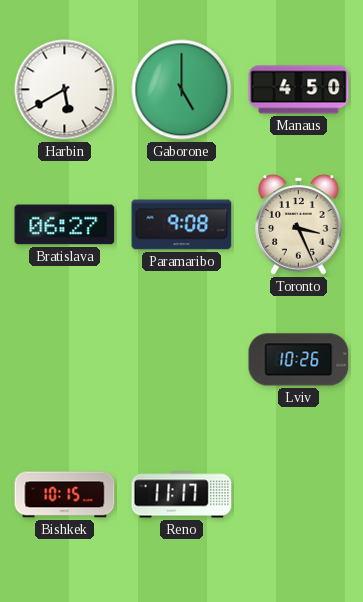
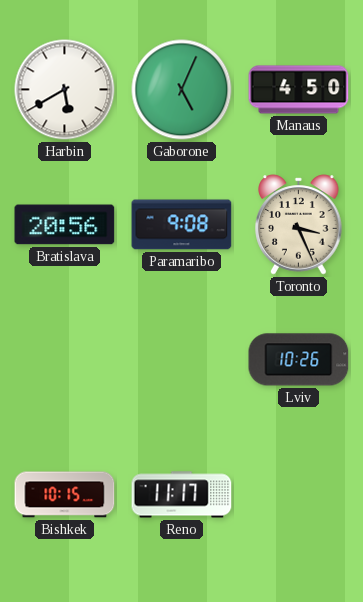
Gaborone: 5:00 -> 5:04
Bratislava: 06:27 -> 20:56
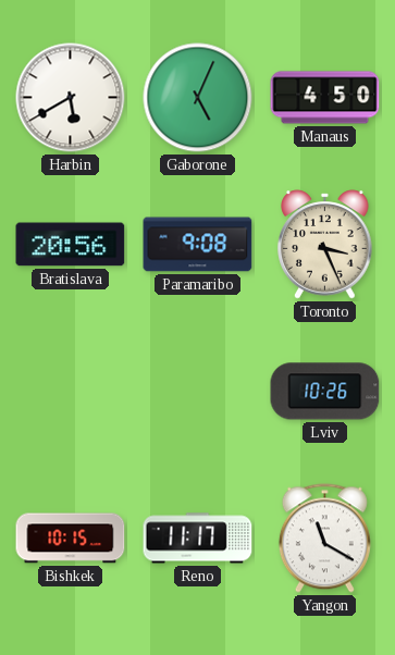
Yangon: none -> 11:20
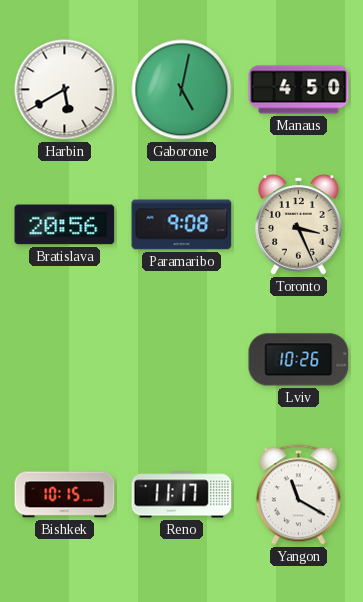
Gaborone: 5:04 -> 5:02
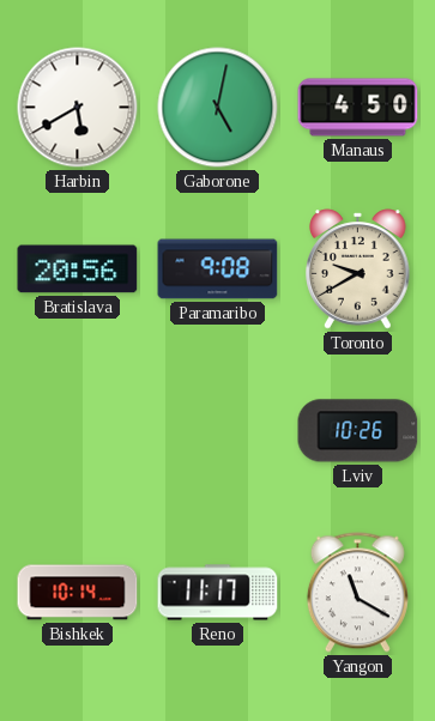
Toronto: 3:26 -> 9:40
Bishkek: 10:15 -> 10:14
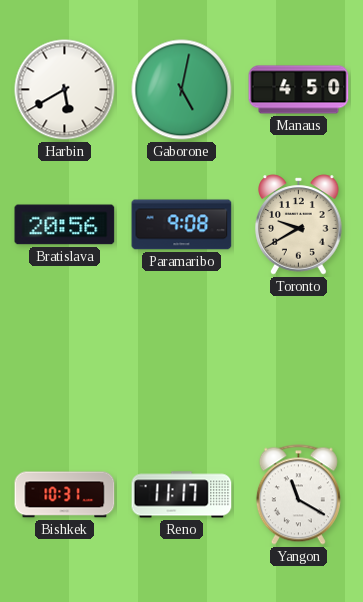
Lviv: 10:26 -> none
Bishkek: 10:14 -> 10:31
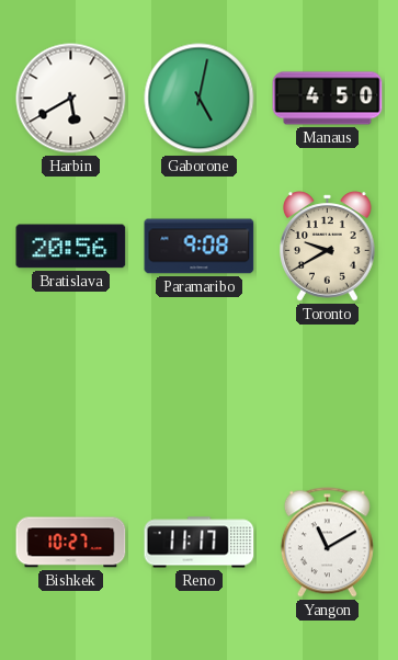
Bishkek: 10:31 -> 10:27
Yangon: 11:20 -> 11:10
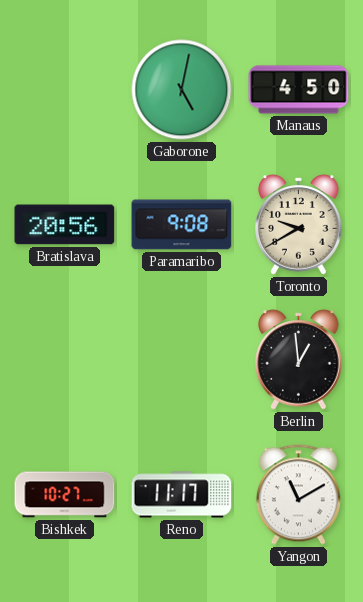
Harbin: 5:40 -> none
Berlin: none -> 12:59
